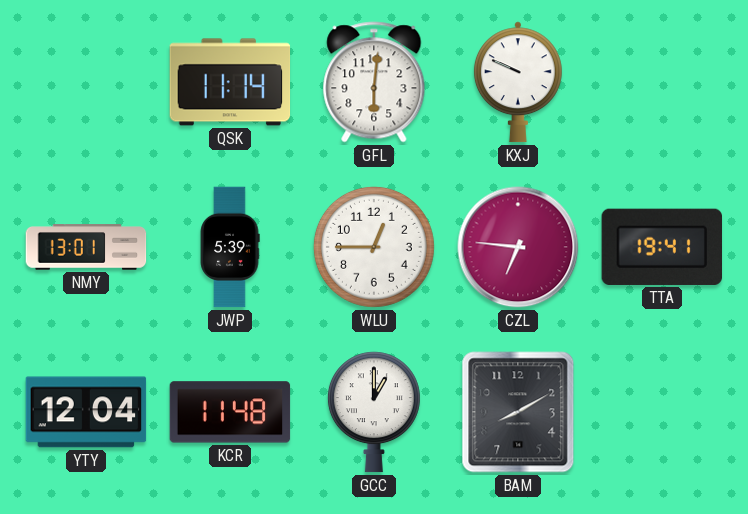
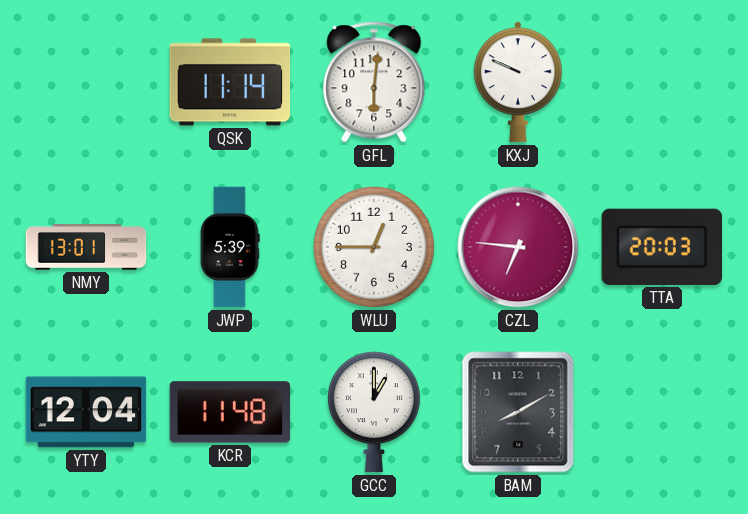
TTA: 19:41 -> 20:03
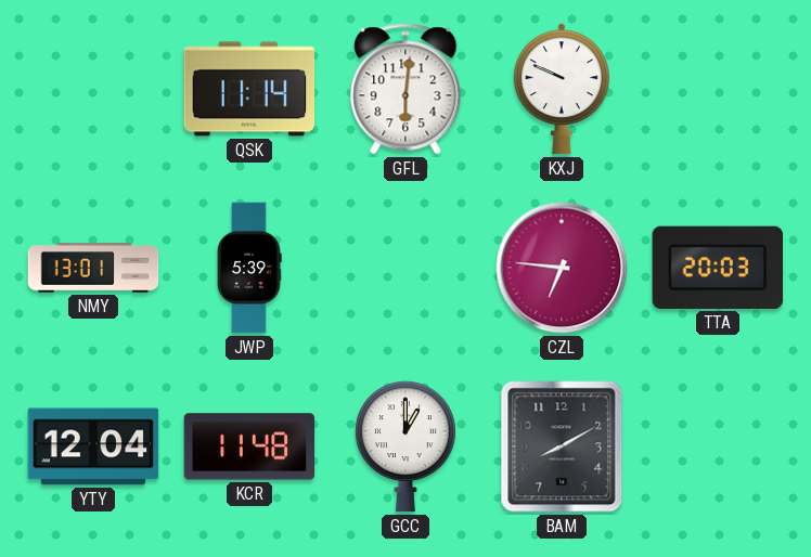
WLU: 12:45 -> none
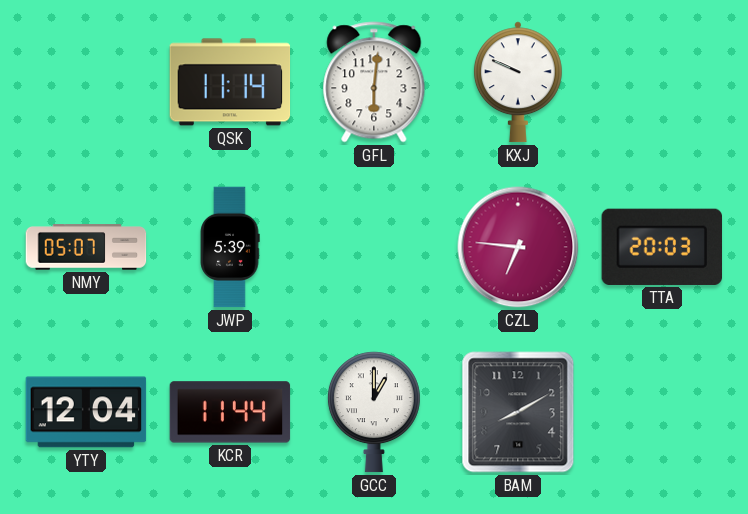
NMY: 13:01 -> 05:07
KCR: 11:48 -> 11:44
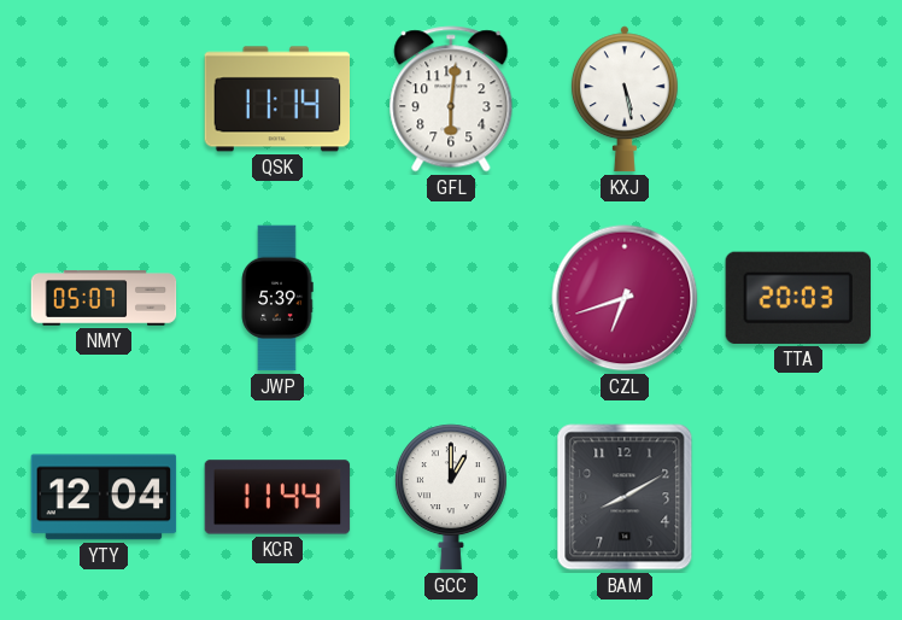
KXJ: 9:49 -> 5:28
CZL: 6:46 -> 6:42
